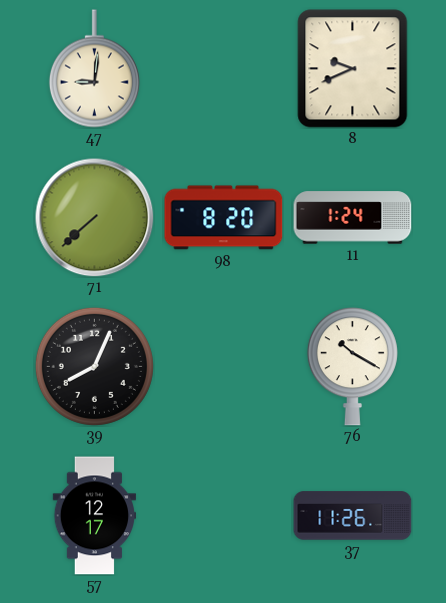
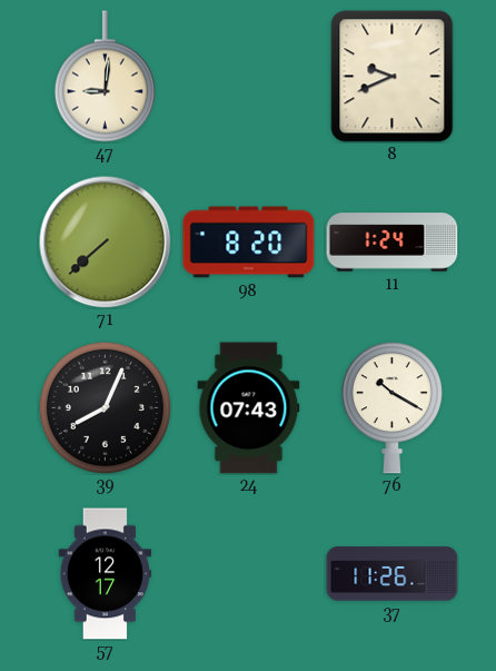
24: none -> 07:43
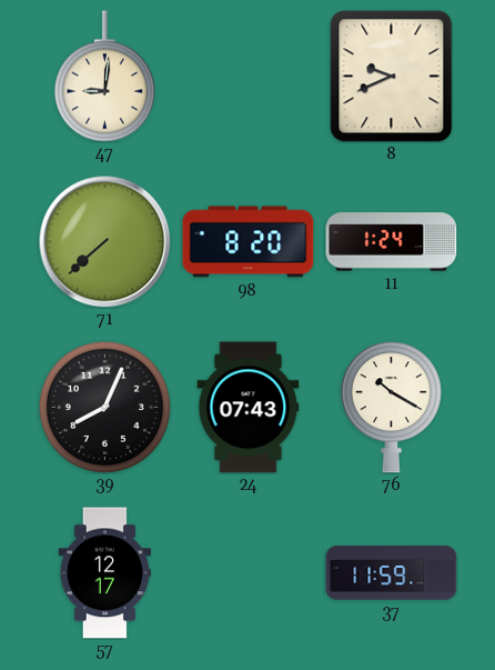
37: 11:26 -> 11:59
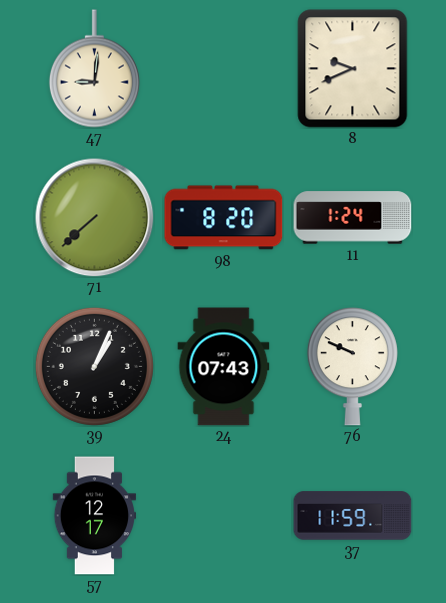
39: 8:04 -> 1:04
76: 10:20 -> 9:49
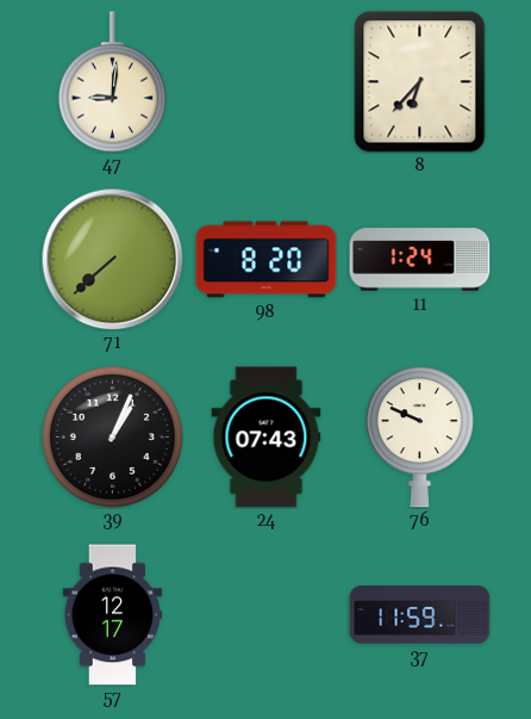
8: 9:41 -> 6:37
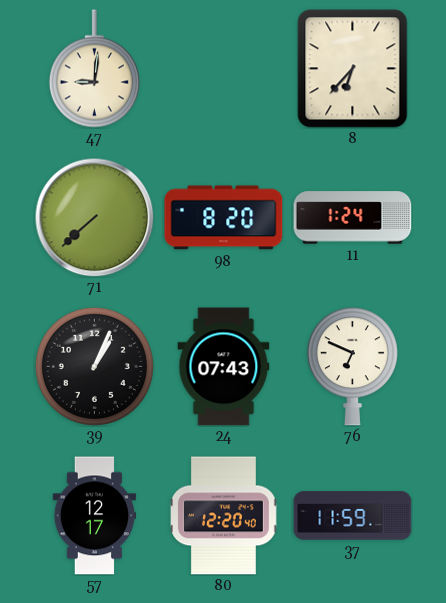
76: 9:49 -> 6:49
80: none -> 12:20
